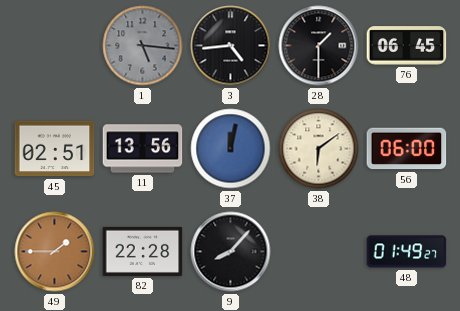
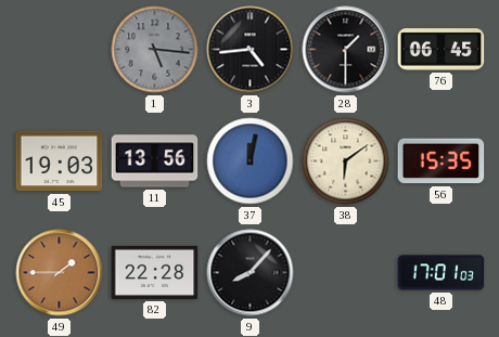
45: 02:51 -> 19:03
56: 06:00 -> 15:35
48: 01:49 -> 17:01
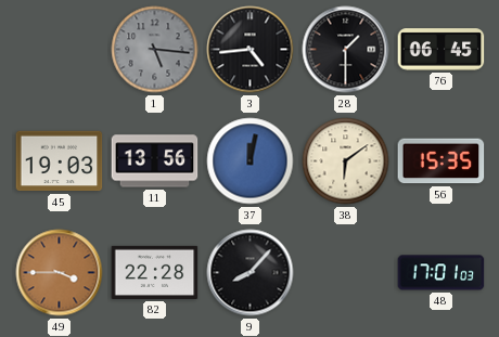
49: 1:45 -> 3:45
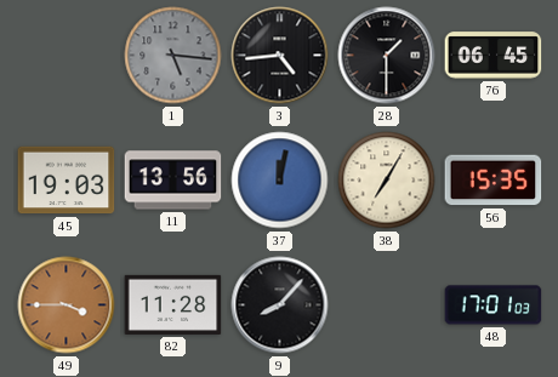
38: 6:09 -> 7:05
82: 22:28 -> 11:28
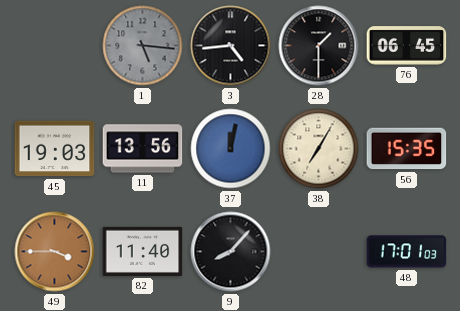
82: 11:28 -> 11:40
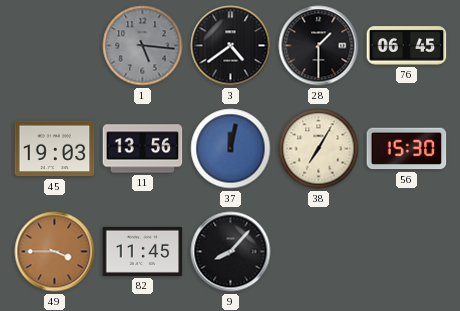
3: 4:44 -> 4:39
56: 15:35 -> 15:30
82: 11:40 -> 11:45
48: 17:01 -> none
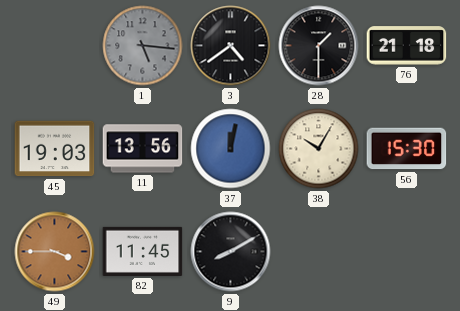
76: 06:45 -> 21:18
38: 7:05 -> 10:05
9: 8:07 -> 8:10
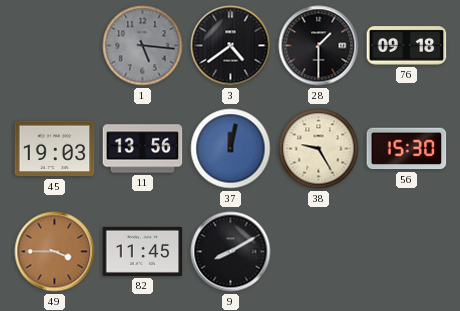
76: 21:18 -> 09:18
38: 10:05 -> 9:25
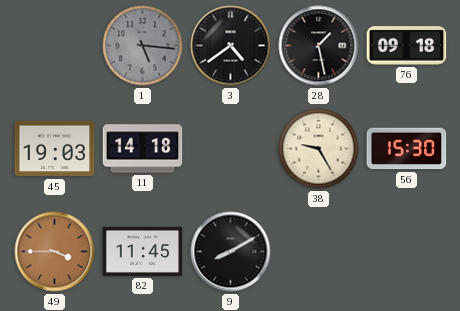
28: 1:30 -> 1:28
11: 13:56 -> 14:18
37: 12:02 -> none
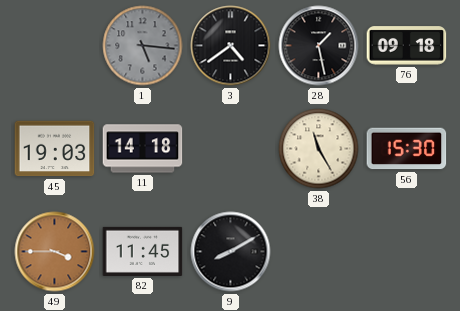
38: 9:25 -> 11:25
